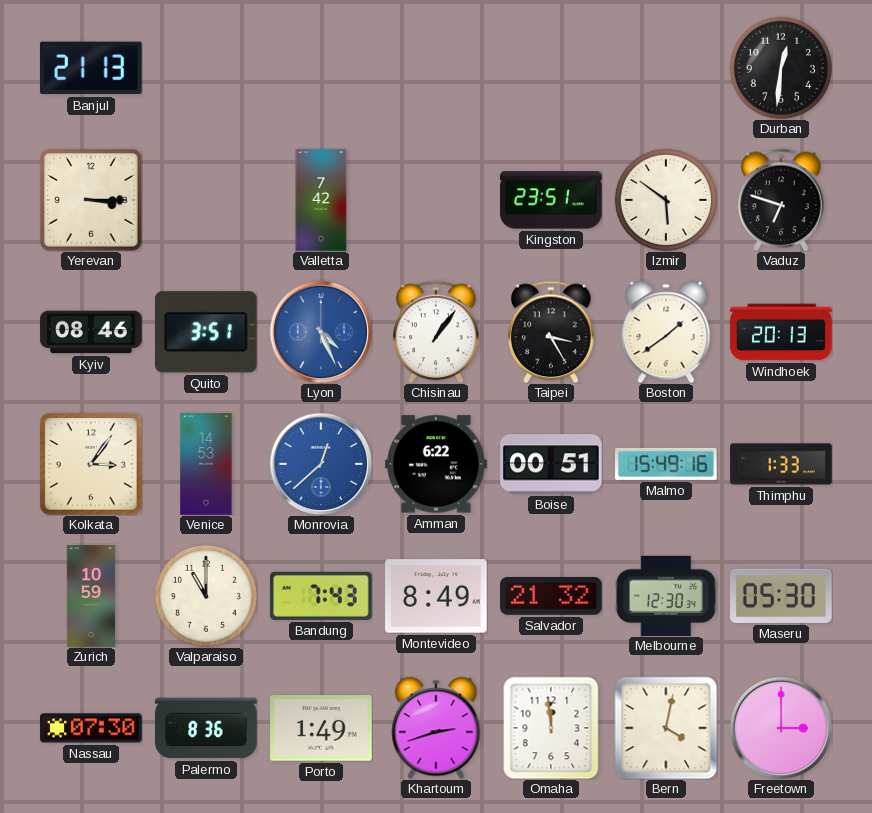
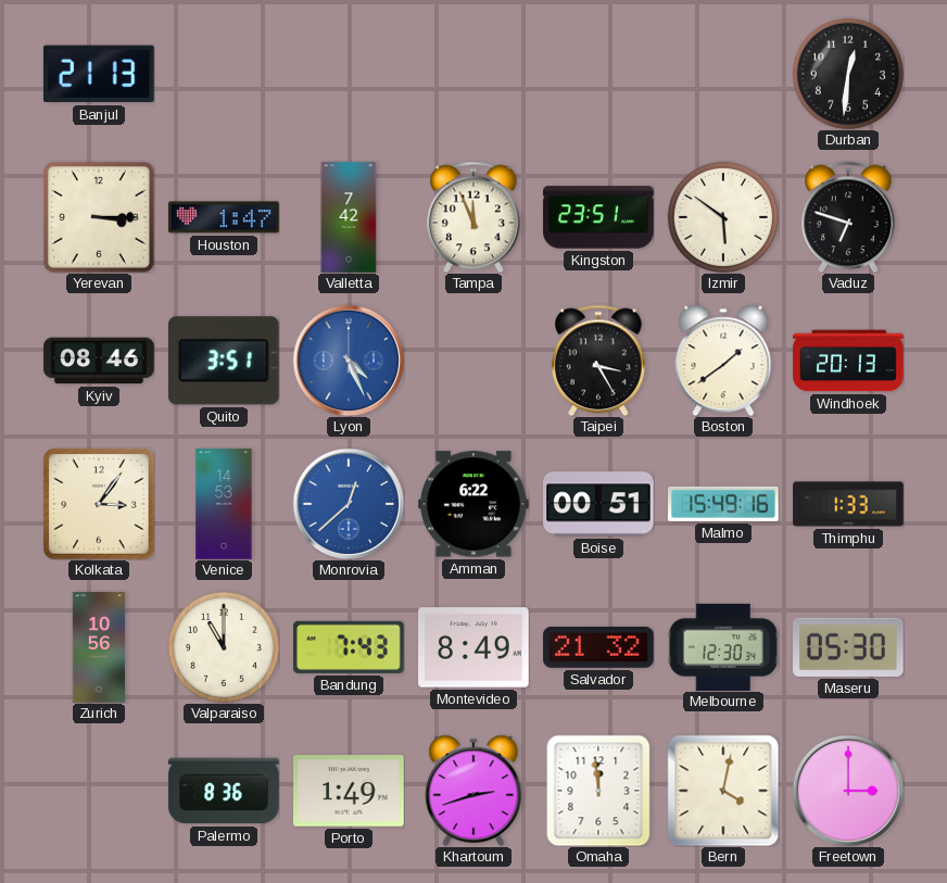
Houston: none -> 1:47
Tampa: none -> 11:56
Chisinau: 1:06 -> none
Zurich: 10:59 -> 10:56
Nassau: 07:30 -> none
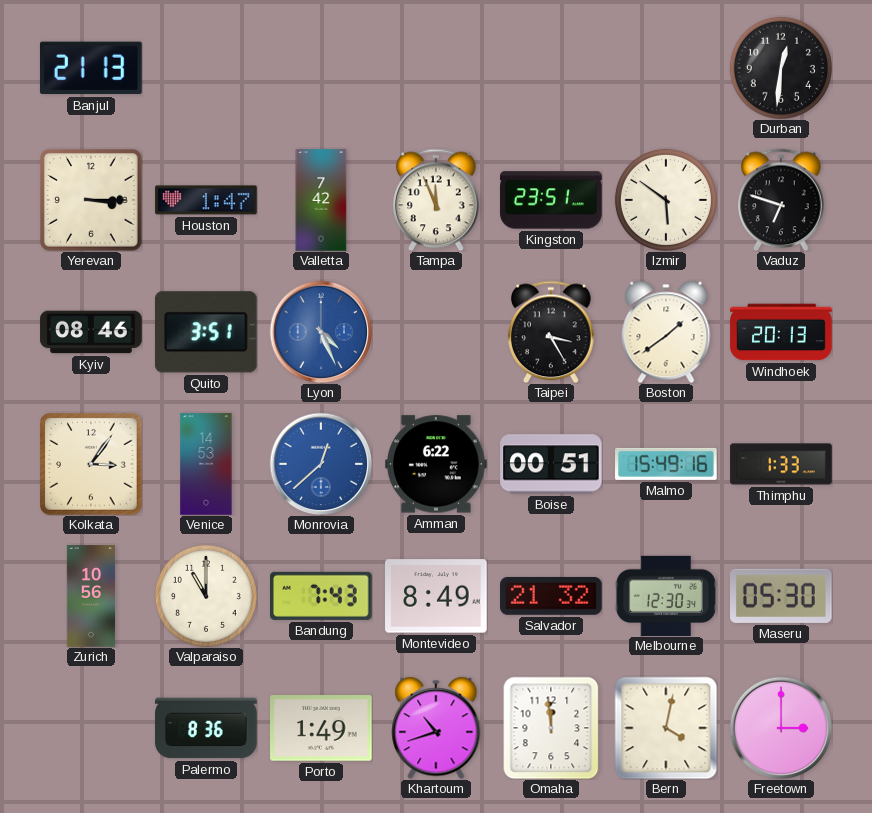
Khartoum: 2:42 -> 10:42
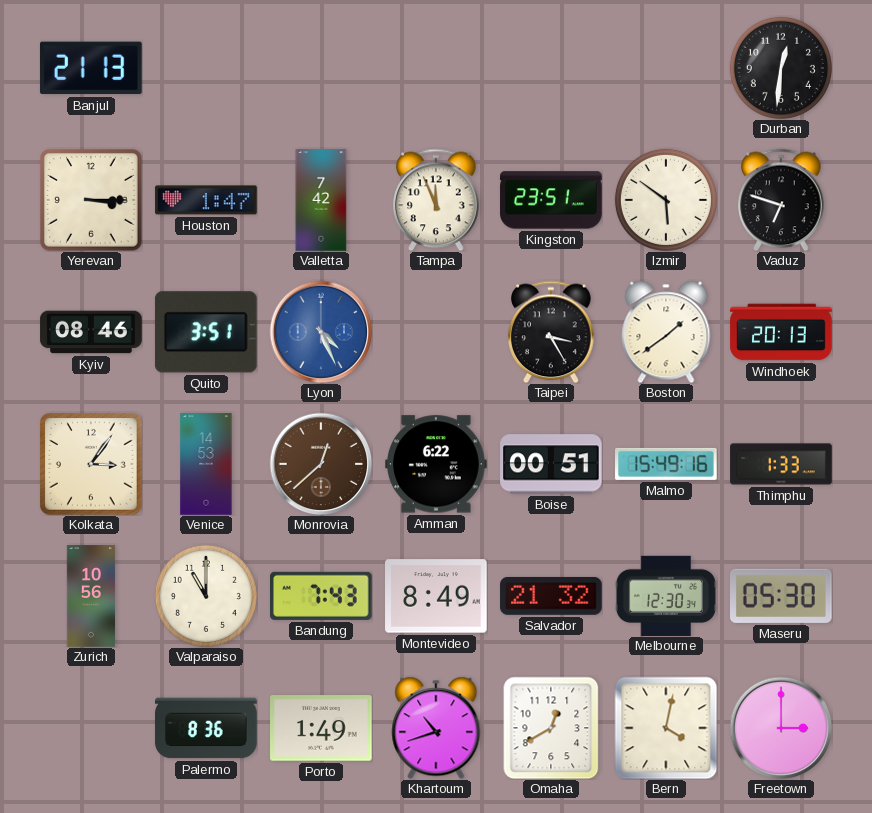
Monrovia dial: blue -> brown
Omaha: 11:59 -> 12:40
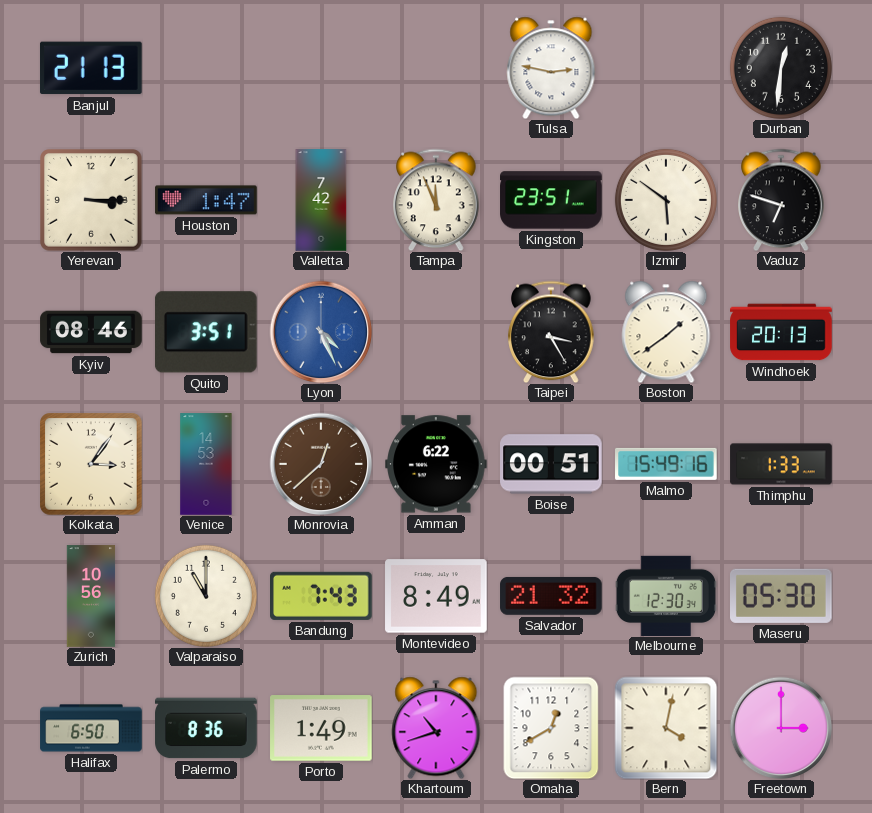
Tulsa: none -> 2:47
Halifax: none -> 6:50
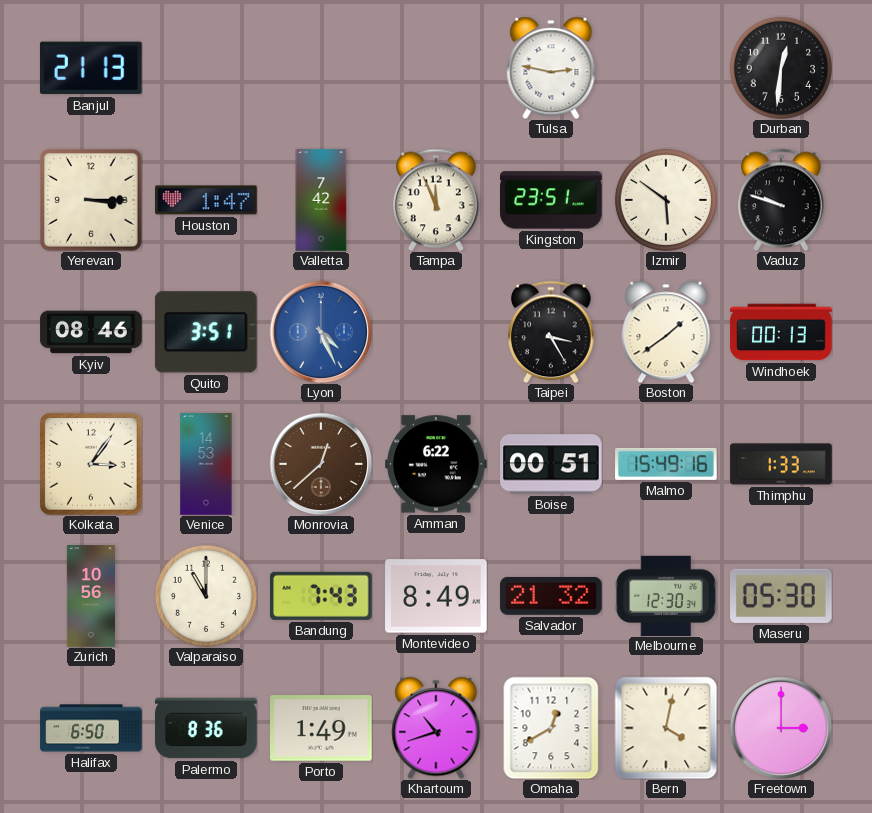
Vaduz: 6:48 -> 9:48
Windhoek: 20:13 -> 00:13
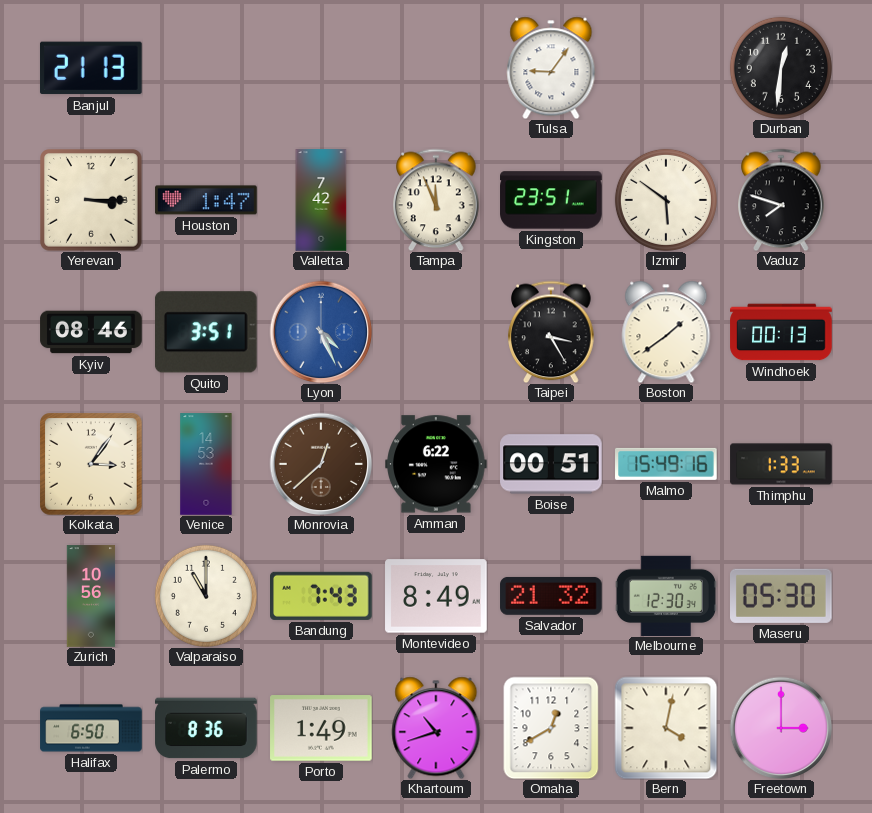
Tulsa: 2:47 -> 9:06
Vaduz: 9:48 -> 7:48
